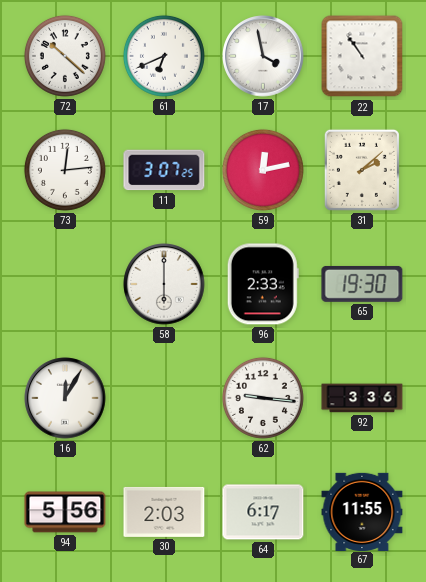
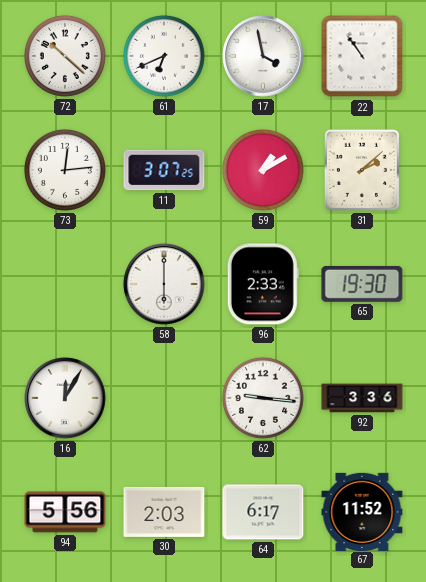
59: 12:13 -> 1:10
67: 11:55 -> 11:52
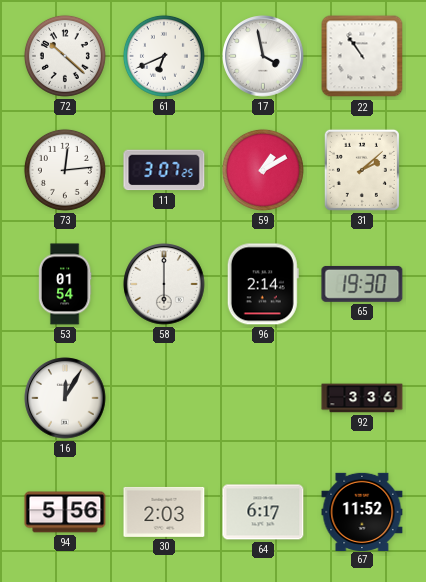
53: none -> 01:54
96: 2:33 -> 2:14
62: 9:16 -> none
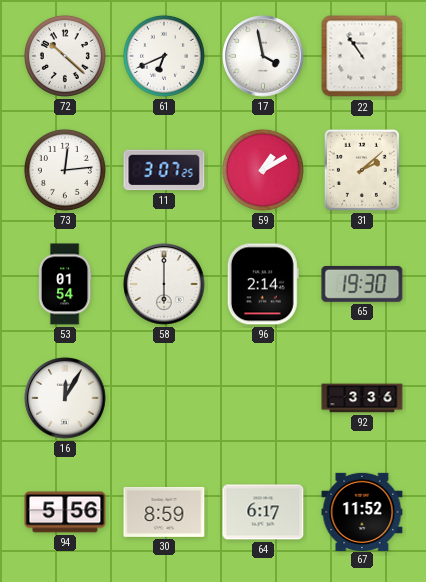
30: 2:03 -> 8:59
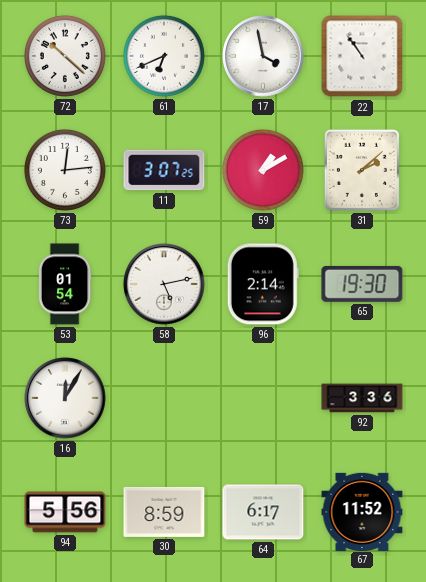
58: 6:00 -> 5:13
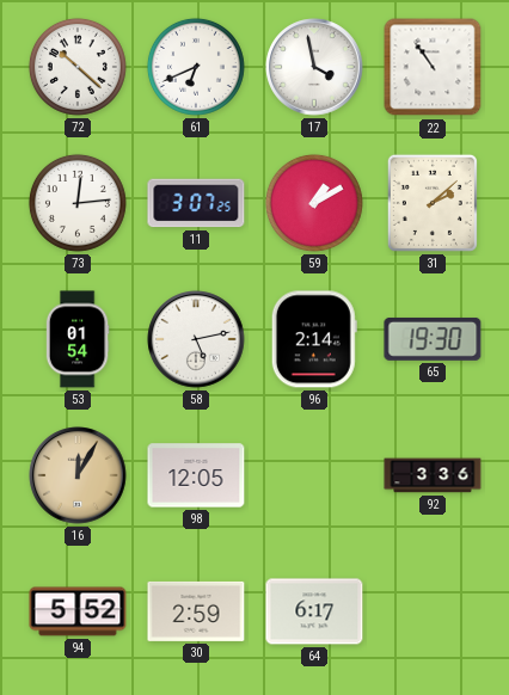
16 dial: white -> champagne
98: none -> 12:05
94: 5:56 -> 5:52
30: 8:59 -> 2:59
67: 11:52 -> none
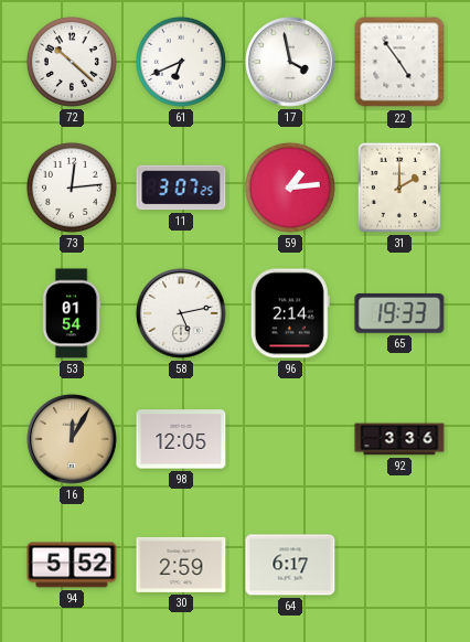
22: 10:54 -> 4:54
59: 1:10 -> 1:14
31: 2:08 -> 2:00
65: 19:30 -> 19:33
